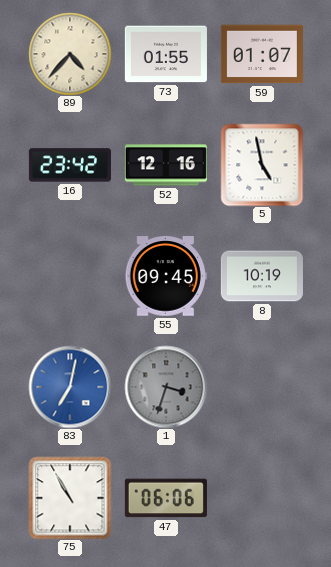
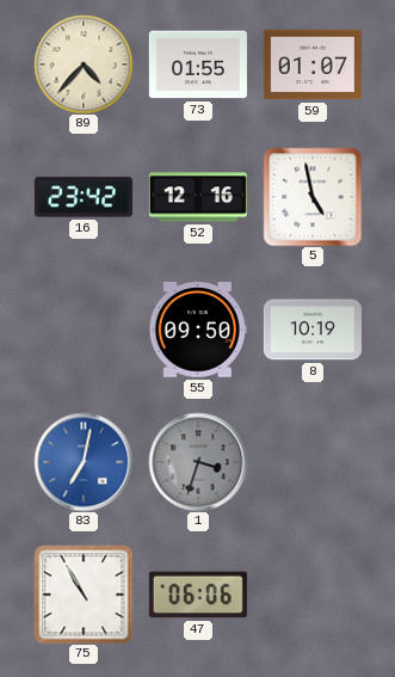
55: 09:45 -> 09:50
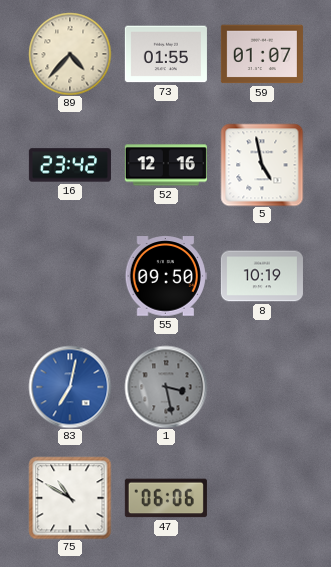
1: 3:33 -> 3:28
75: 10:55 -> 10:50
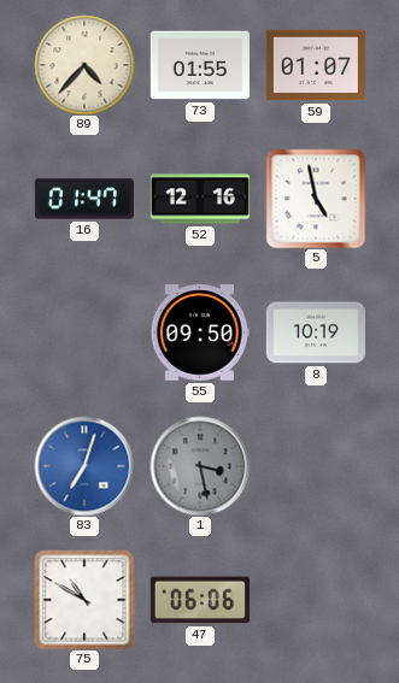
16: 23:42 -> 01:47
83: 7:02 -> 7:03
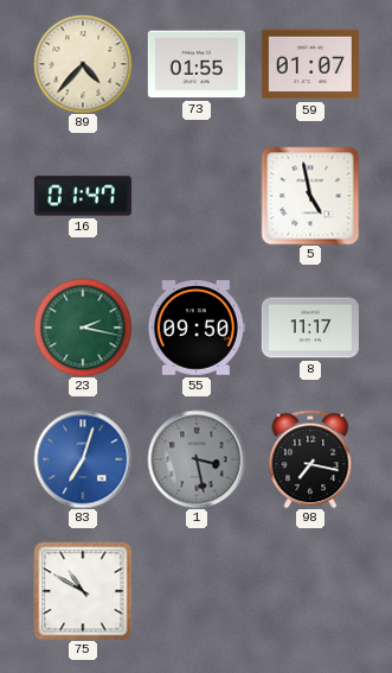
52: 12:16 -> none
23: none -> 2:17
8: 10:19 -> 11:17
98: none -> 7:17
47: 06:06 -> none
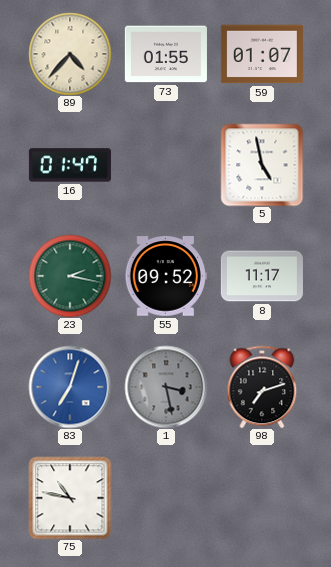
55: 09:50 -> 09:52
98: 7:17 -> 7:12
75: 10:50 -> 10:47
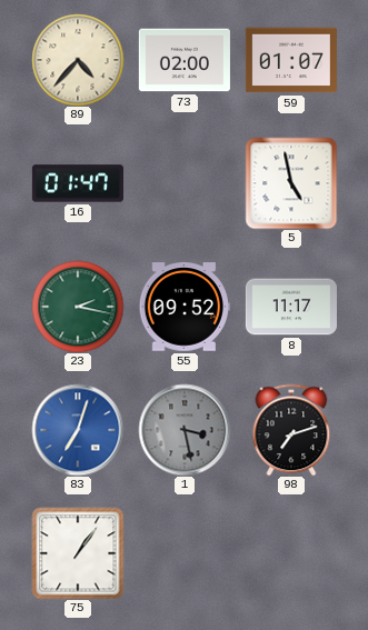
73: 01:55 -> 02:00
75: 10:47 -> 1:06
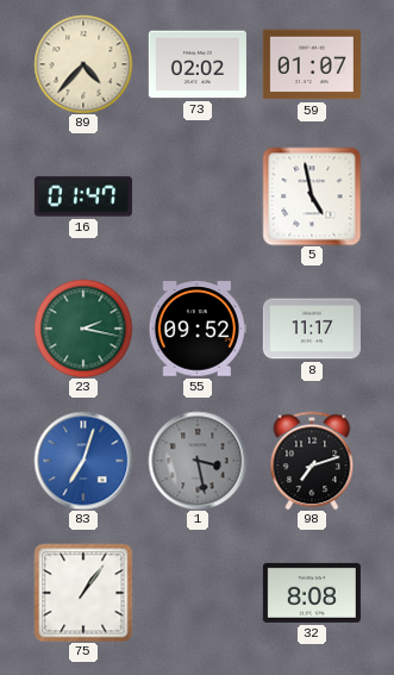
73: 02:00 -> 02:02
32: none -> 8:08
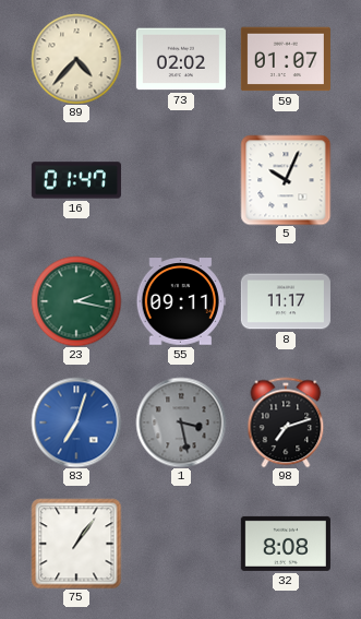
5: 4:58 -> 10:04
55: 09:52 -> 09:11
